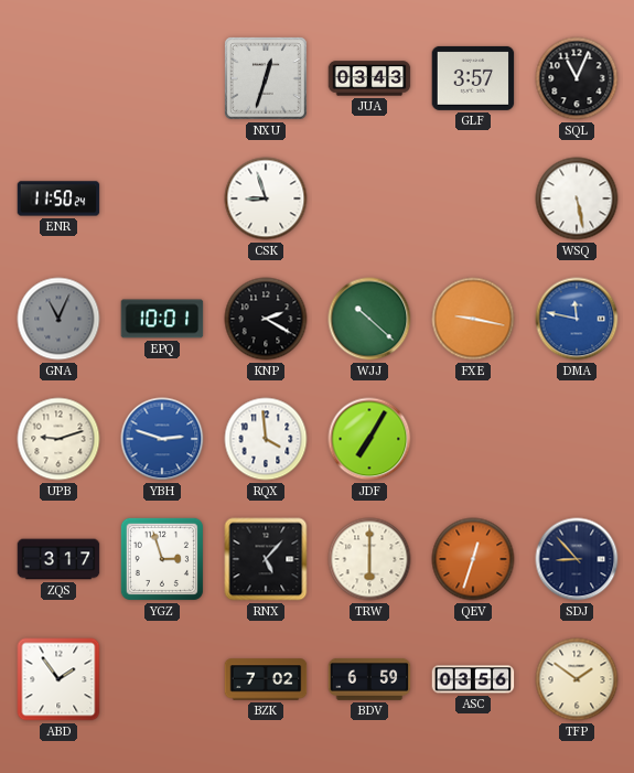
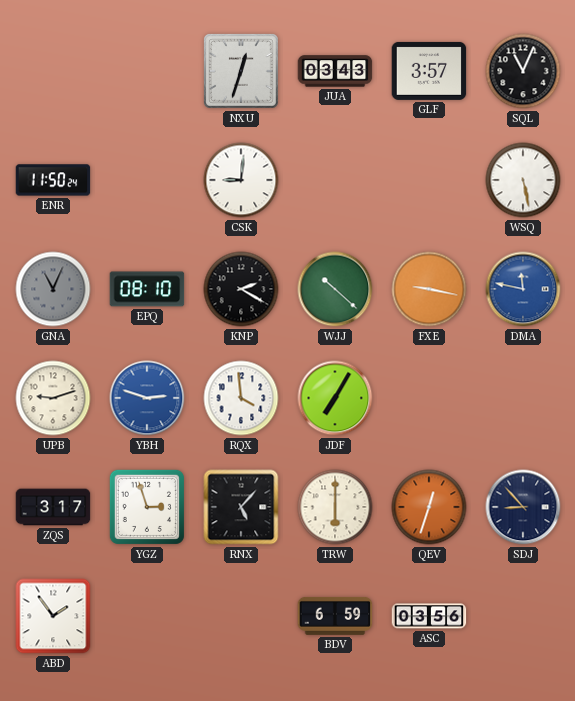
CSK: 8:57 -> 9:01
EPQ: 10:01 -> 08:10
BZK: 7:02 -> none
TFP: 1:51 -> none
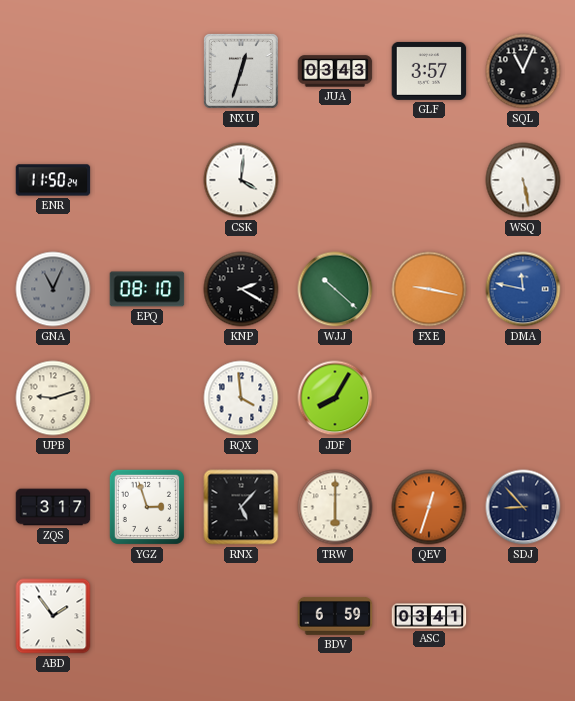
CSK: 9:01 -> 4:01
YBH: 2:48 -> none
JDF: 7:05 -> 8:05
ASC: 03:56 -> 03:41
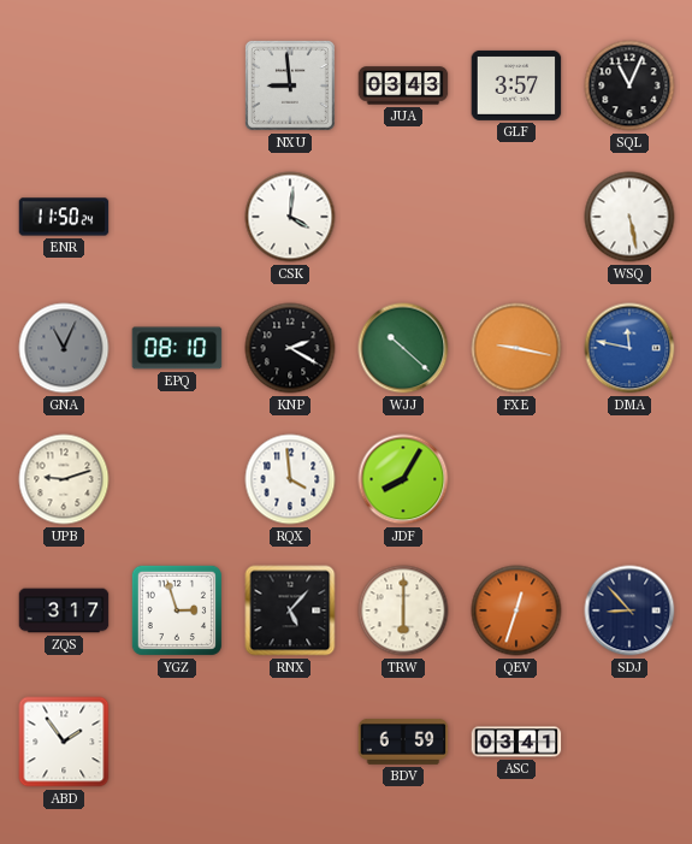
NXU: 12:33 -> 8:59
